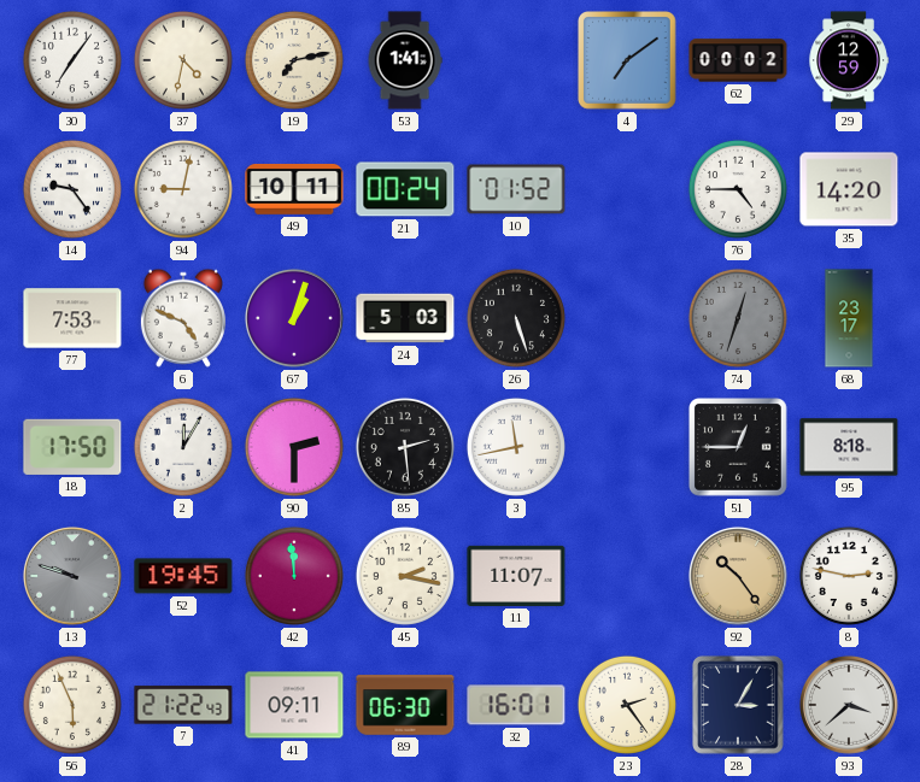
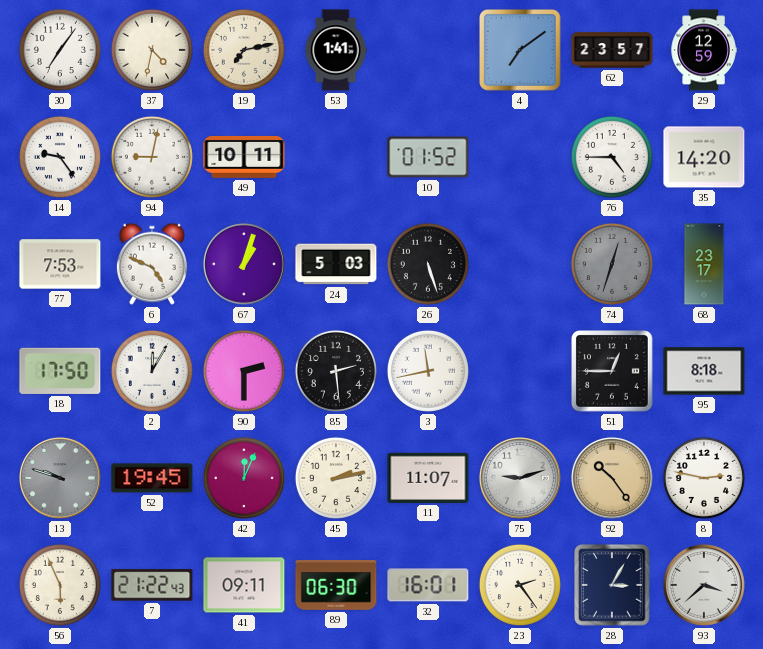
62: 00:02 -> 23:57
21: 00:24 -> none
42: 11:59 -> 12:04
45: 2:17 -> 2:13
75: none -> 9:12
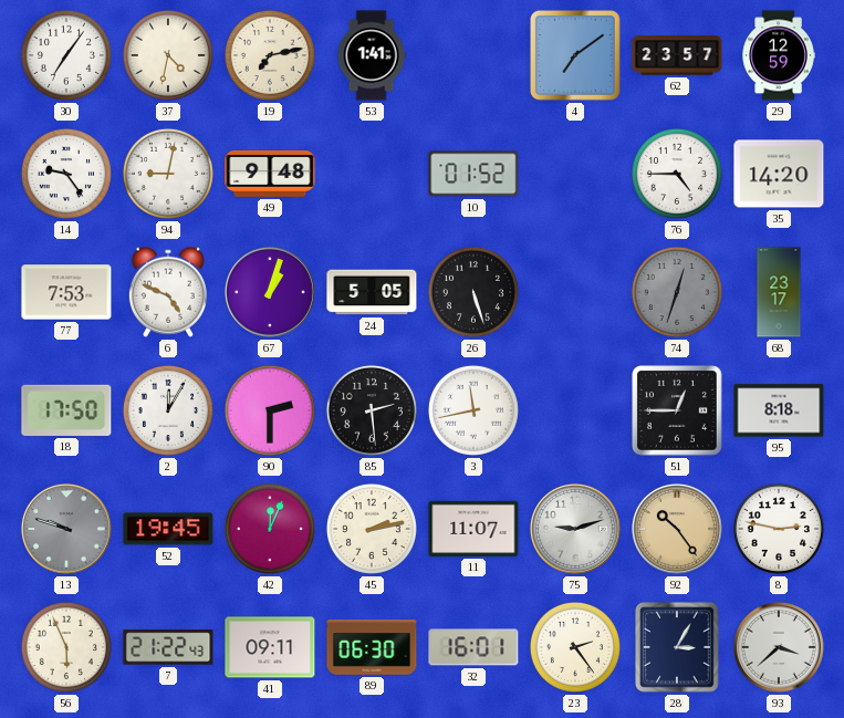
49: 10:11 -> 9:48
24: 5:03 -> 5:05
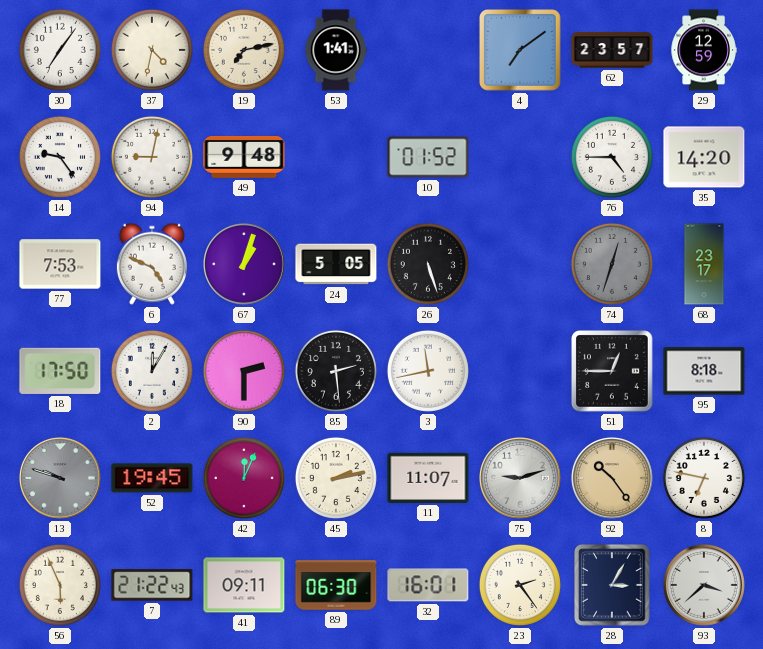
8: 2:47 -> 6:47
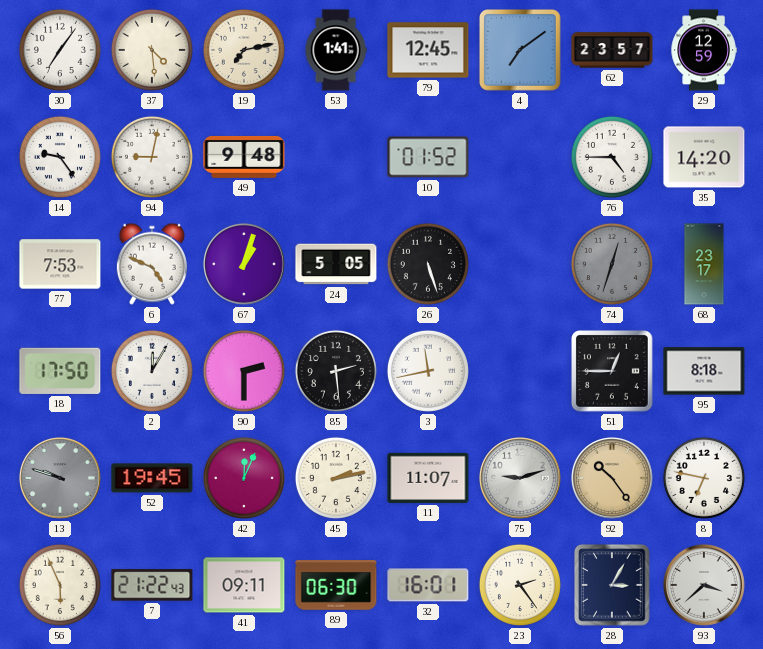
37: 4:32 -> 4:29
79: none -> 12:45
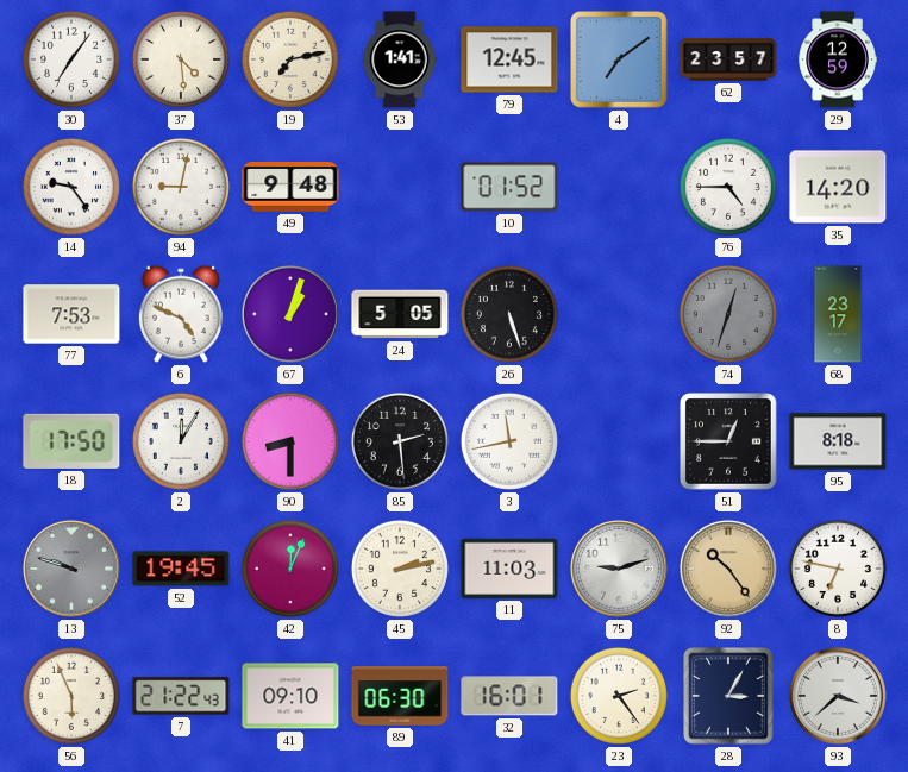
90: 2:30 -> 8:30
11: 11:07 -> 11:03
41: 09:11 -> 09:10
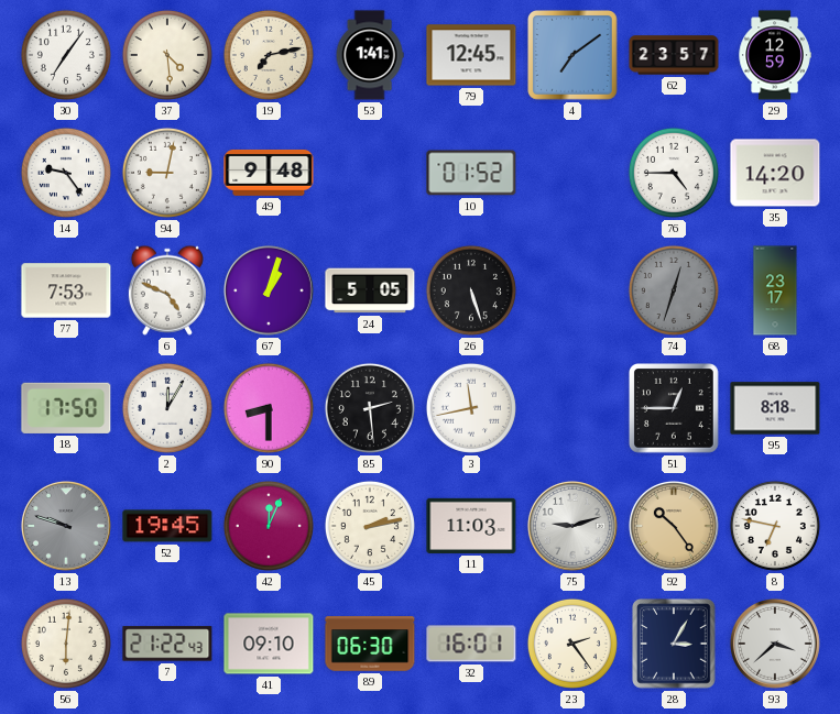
56: 5:56 -> 6:01
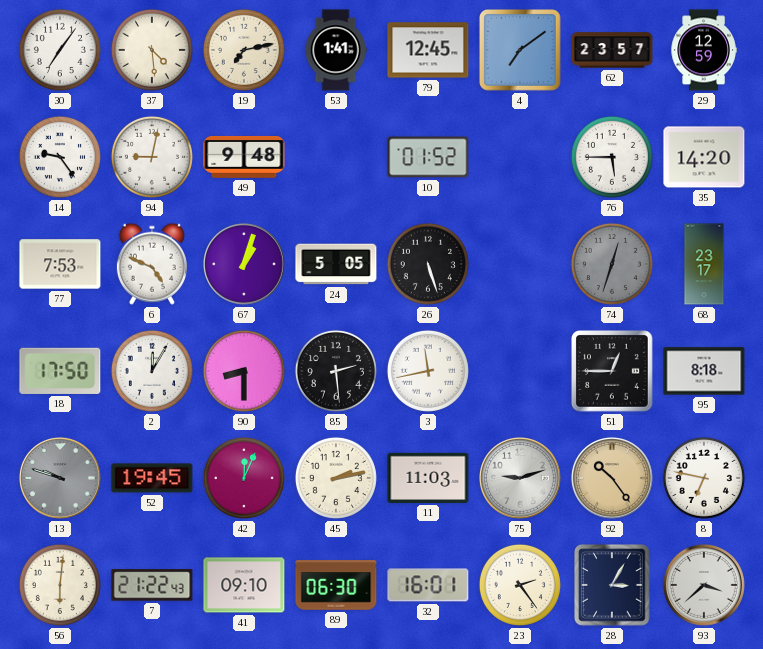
76: 4:45 -> 5:45
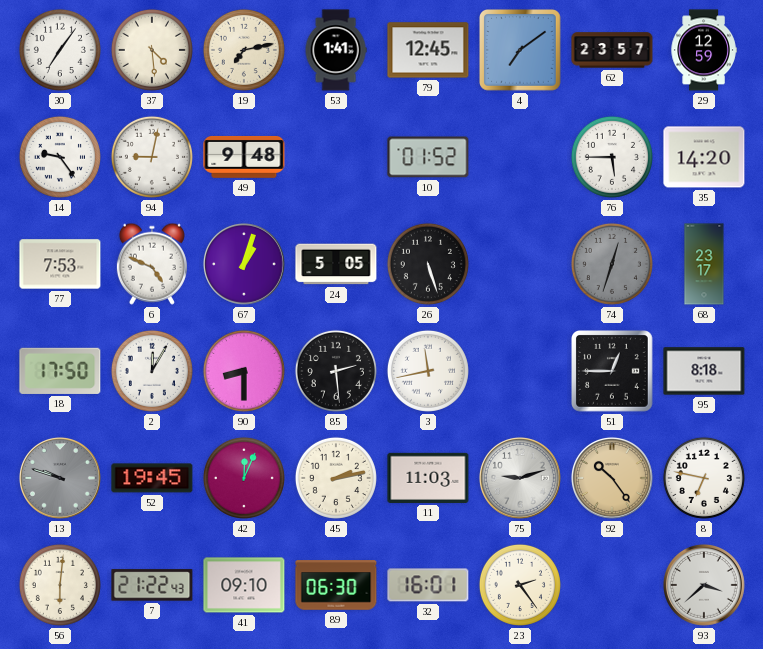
28: 3:05 -> none
